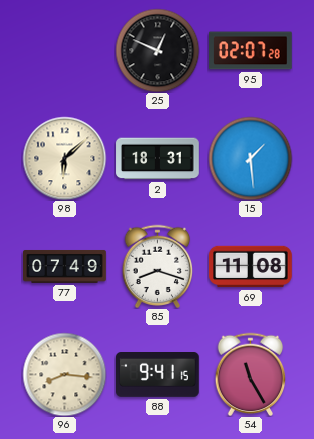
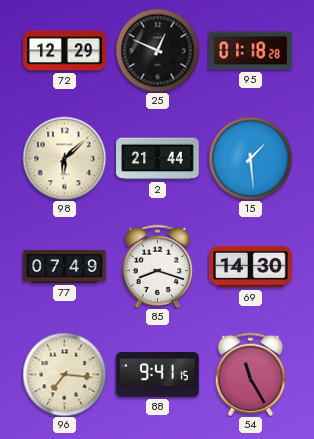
72: none -> 12:29
95: 02:07 -> 01:18
2: 18:31 -> 21:44
69: 11:08 -> 14:30
96: 8:16 -> 7:16
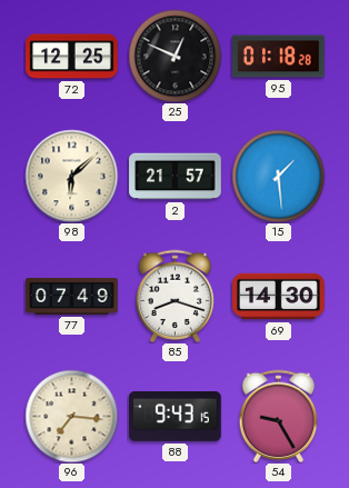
72: 12:29 -> 12:25
2: 21:44 -> 21:57
88: 9:41 -> 9:43
54: 11:25 -> 9:25
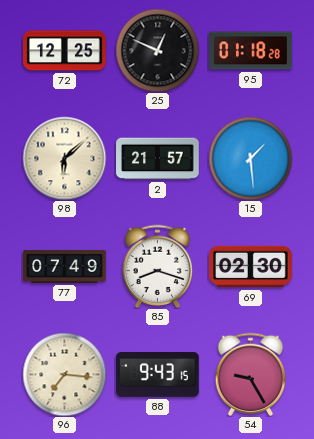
69: 14:30 -> 02:30
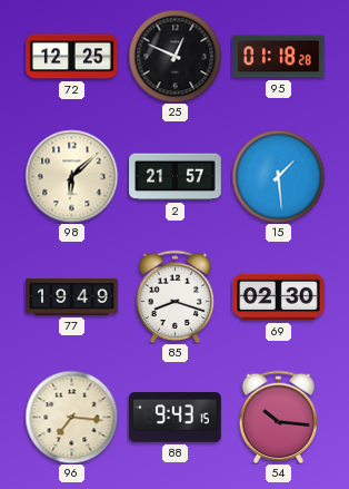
77: 07:49 -> 19:49
54: 9:25 -> 10:16
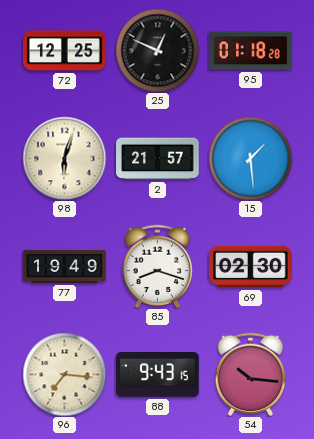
98: 6:08 -> 6:03
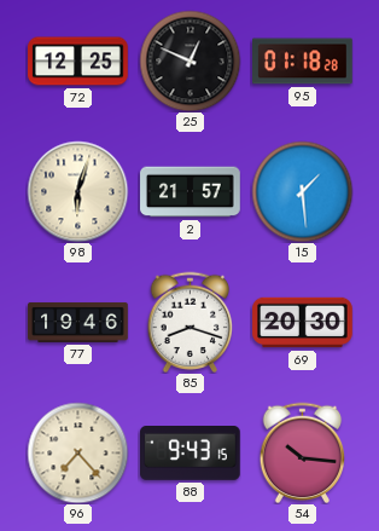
77: 19:49 -> 19:46
69: 02:30 -> 20:30
96: 7:16 -> 7:23
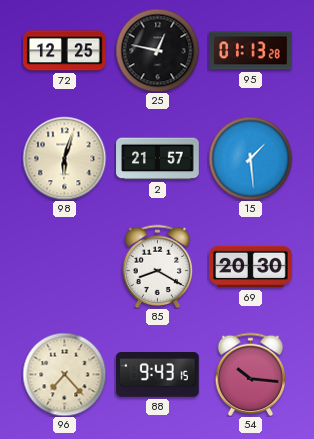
25: 12:49 -> 12:47
95: 01:18 -> 01:13
77: 19:46 -> none
85: 8:18 -> 8:20
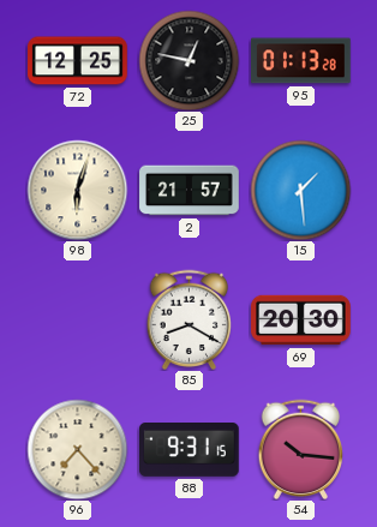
88: 9:43 -> 9:31
